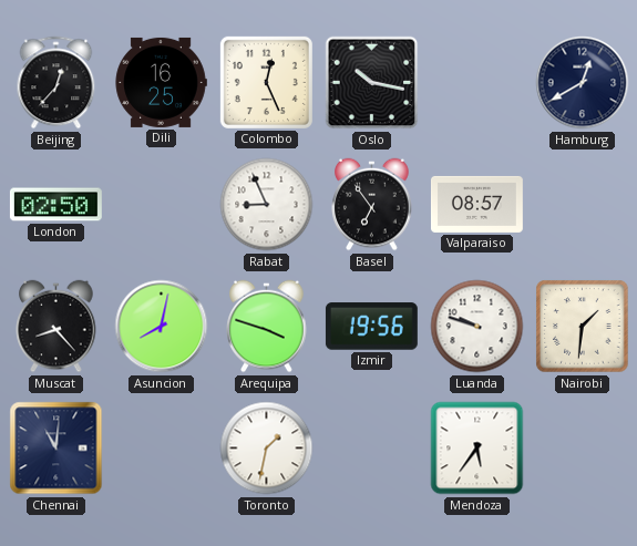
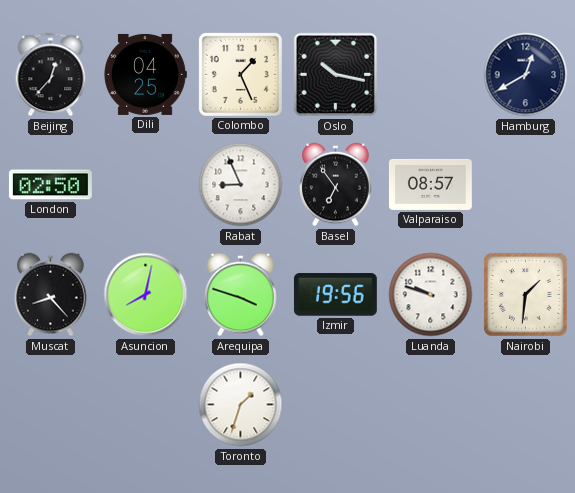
Dili: 16:25 -> 04:25
Colombo: 12:26 -> 1:26
Chennai: 11:01 -> none
Toronto: 1:32 -> 1:33
Mendoza: 5:36 -> none
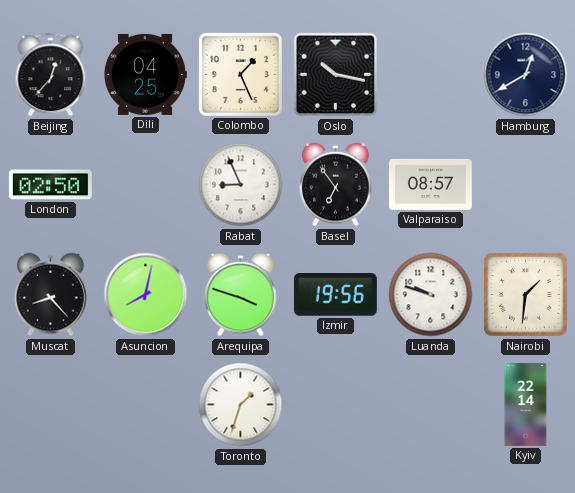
Kyiv: none -> 22:14
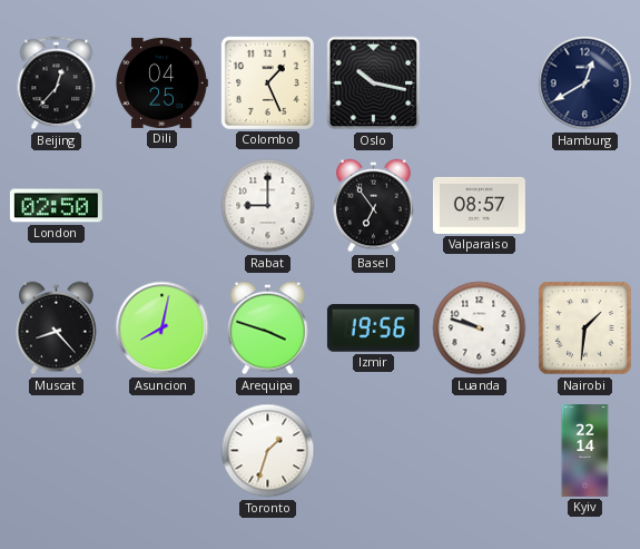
Rabat: 8:56 -> 9:00
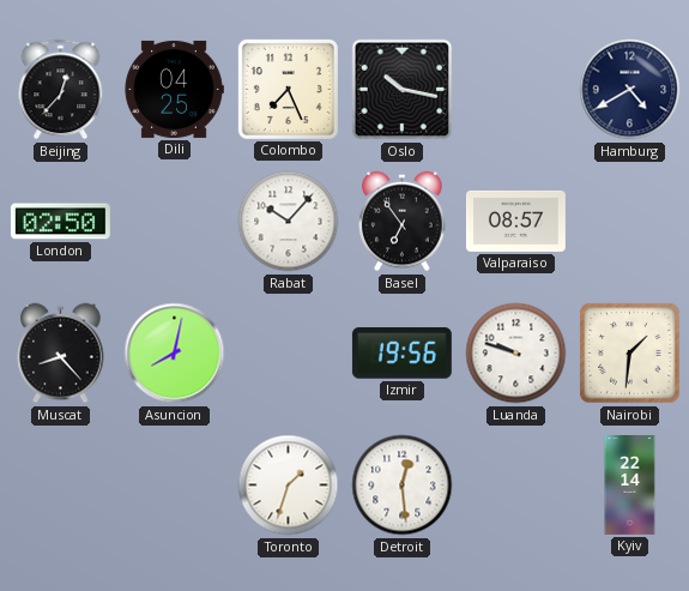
Colombo: 1:26 -> 7:26
Hamburg: 12:40 -> 4:40
Rabat: 9:00 -> 10:07
Arequipa: 3:48 -> none
Detroit: none -> 12:29
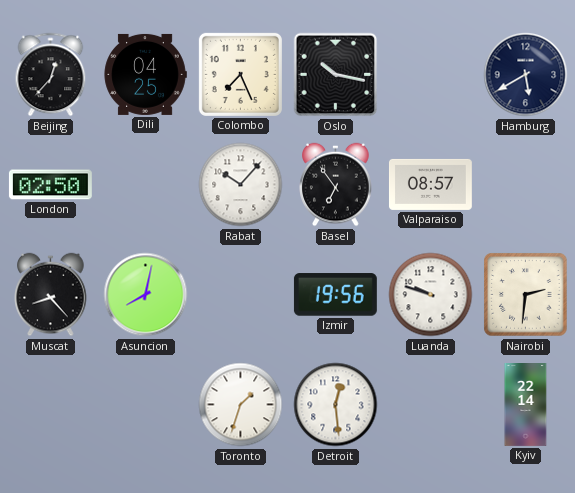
Hamburg: 4:40 -> 5:40
Nairobi: 1:31 -> 2:31
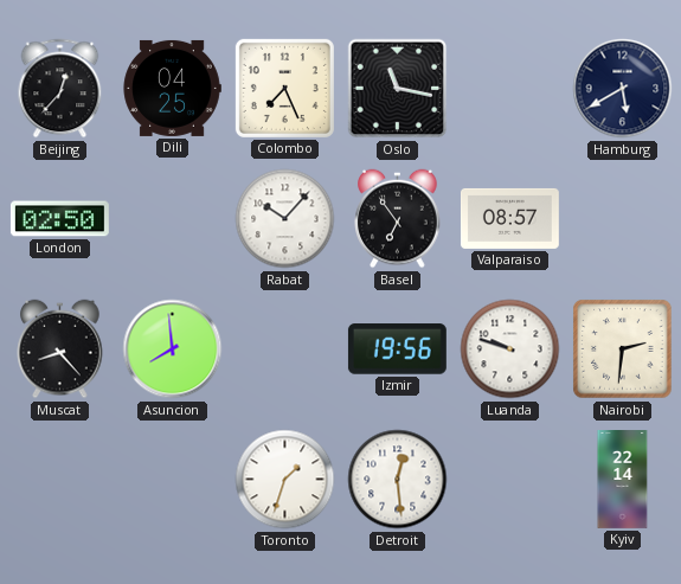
Oslo: 10:17 -> 11:17
Asuncion: 8:02 -> 7:59
